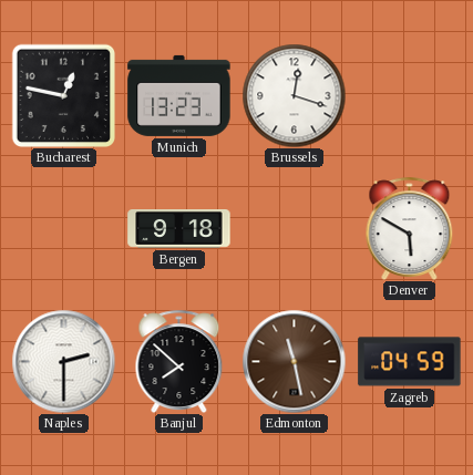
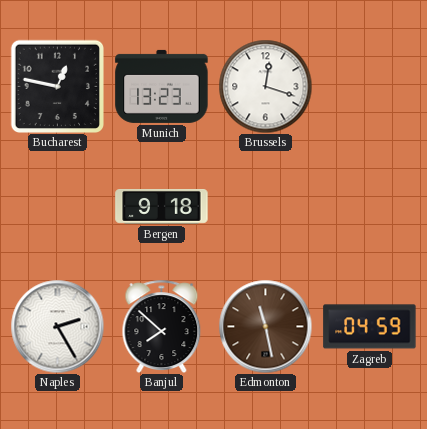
Denver: 5:50 -> none
Naples: 2:30 -> 2:25
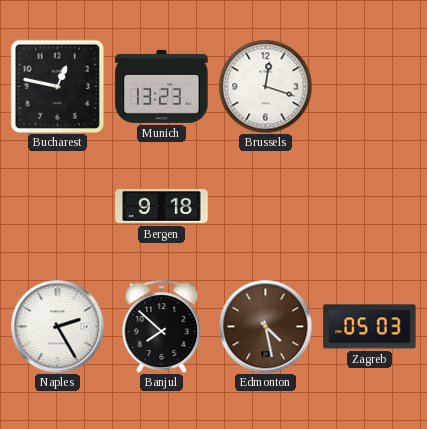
Edmonton: 11:28 -> 4:28
Zagreb: 04:59 -> 05:03
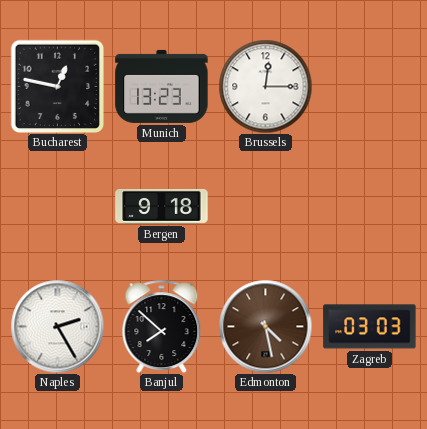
Brussels: 12:18 -> 12:15
Zagreb: 05:03 -> 03:03
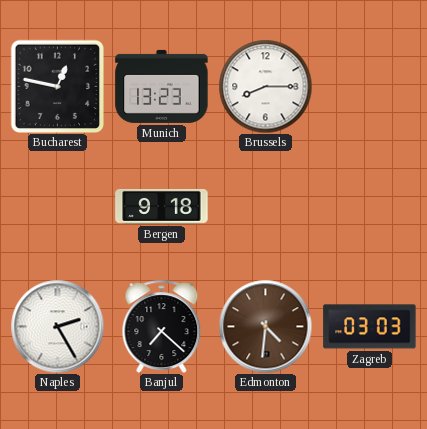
Brussels: 12:15 -> 8:15
Banjul: 7:52 -> 7:22
Edmonton: 4:28 -> 4:31
